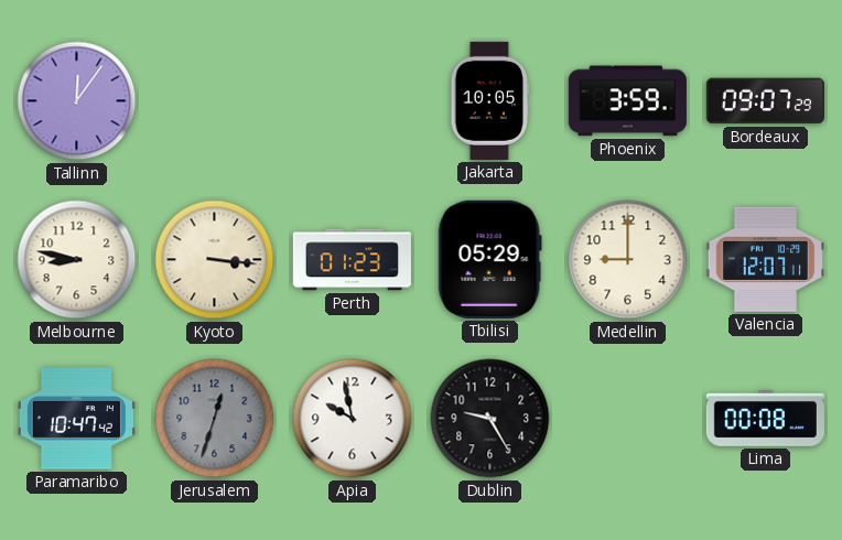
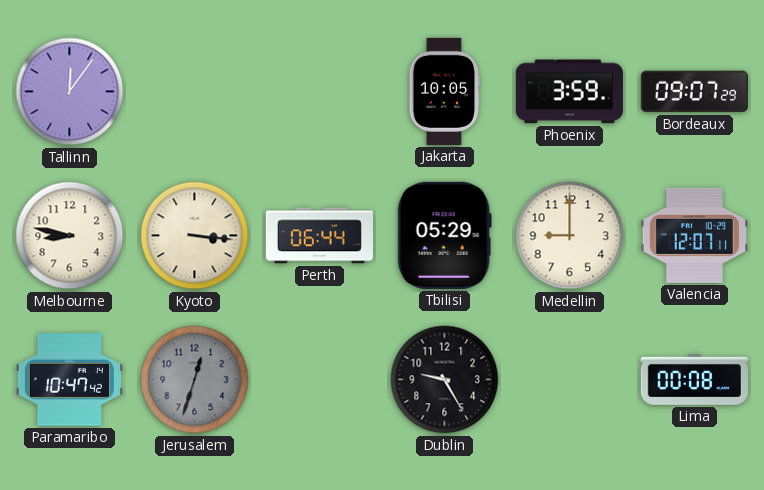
Perth: 01:23 -> 06:44
Apia: 9:58 -> none
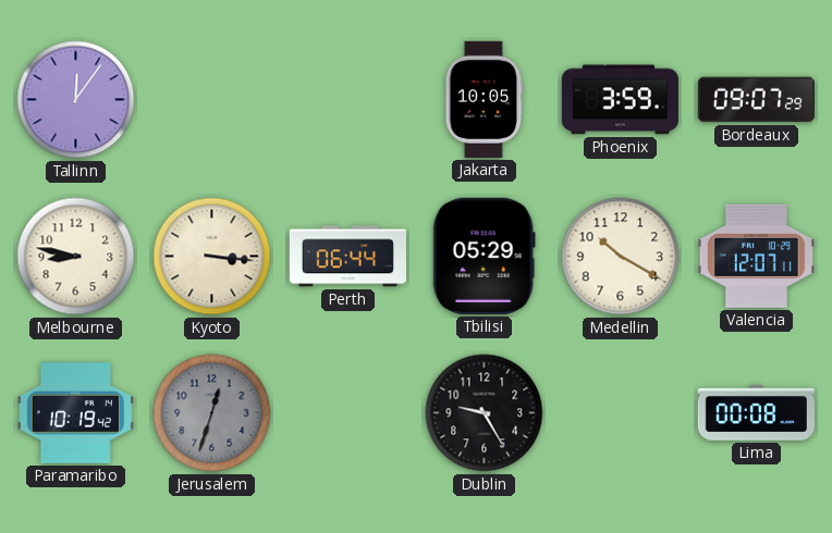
Medellin: 9:00 -> 10:20
Paramaribo: 10:47 -> 10:19
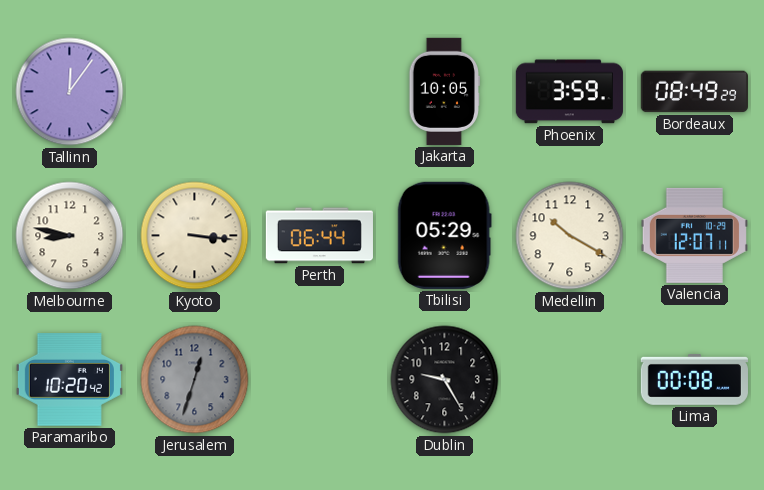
Bordeaux: 09:07 -> 08:49
Paramaribo: 10:19 -> 10:20
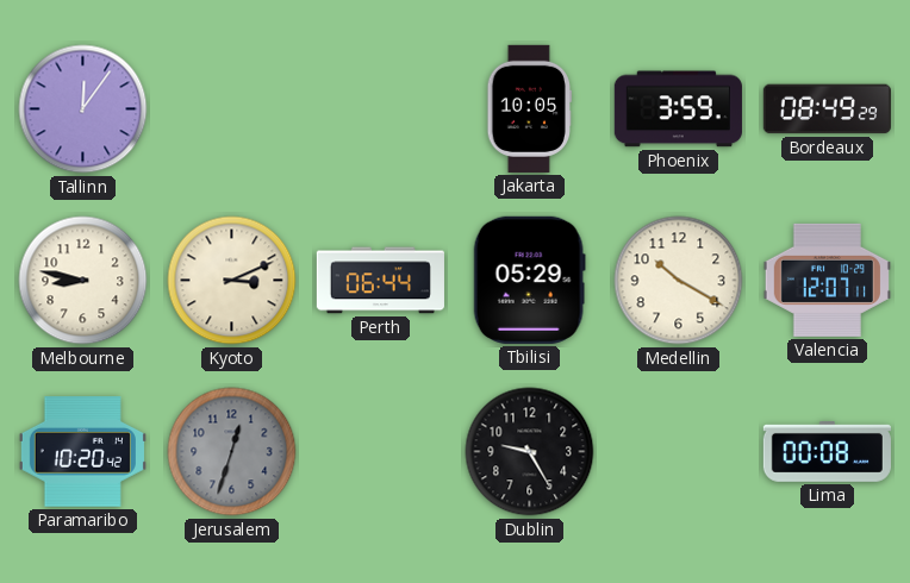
Kyoto: 3:16 -> 3:11
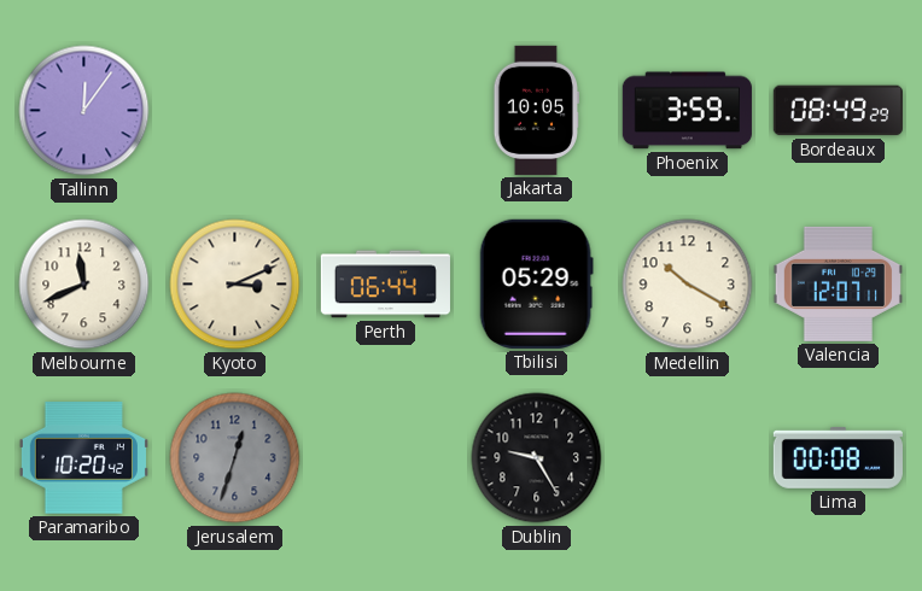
Melbourne: 8:47 -> 11:41
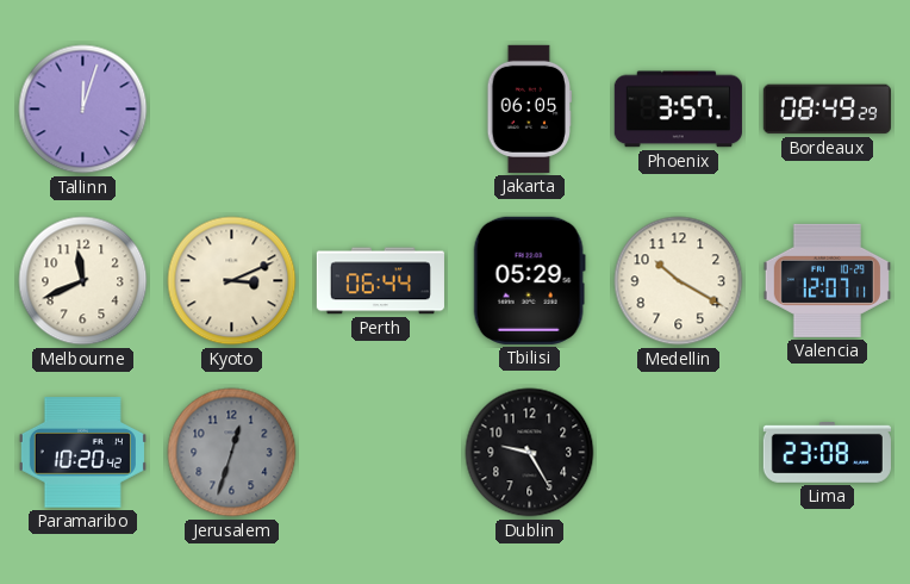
Tallinn: 12:06 -> 12:03
Jakarta: 10:05 -> 06:05
Phoenix: 3:59 -> 3:57
Lima: 00:08 -> 23:08
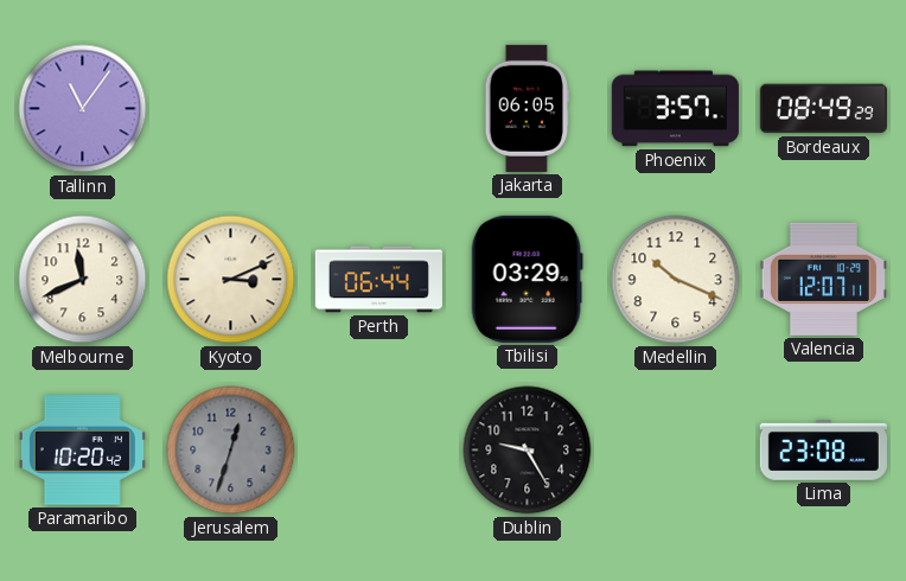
Tallinn: 12:03 -> 11:06
Tbilisi: 05:29 -> 03:29
Medellin: 10:20 -> 10:19
